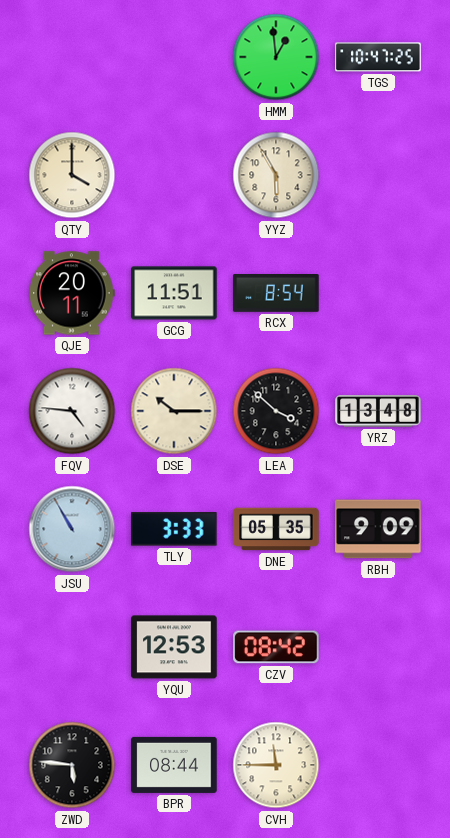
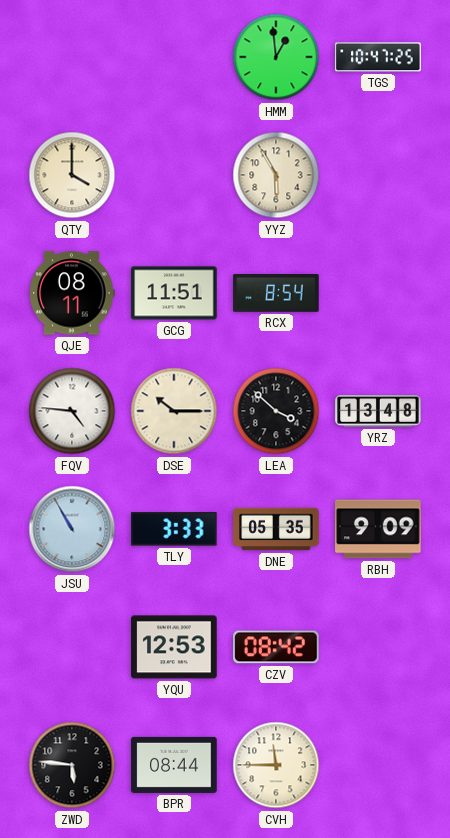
QJE: 20:11 -> 08:11
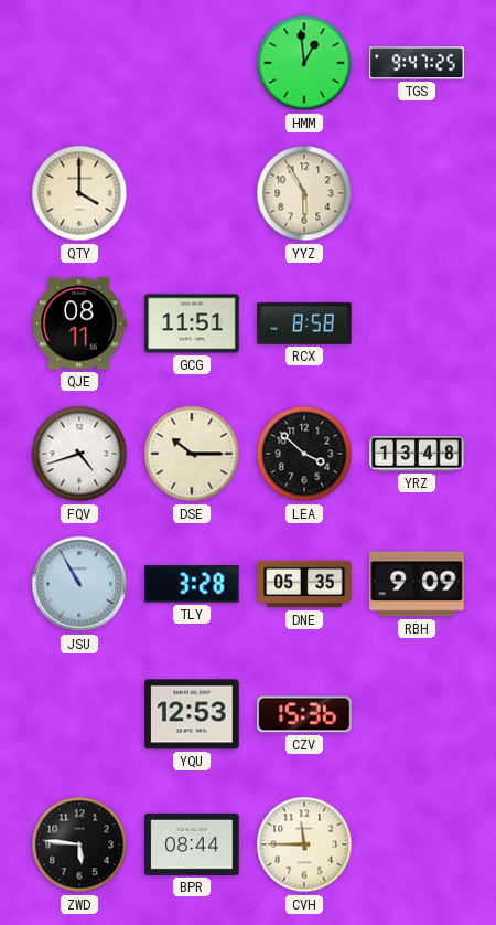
TGS: 10:47 -> 9:47
RCX: 8:54 -> 8:58
FQV: 4:46 -> 4:42
TLY: 3:33 -> 3:28
CZV: 08:42 -> 15:36
